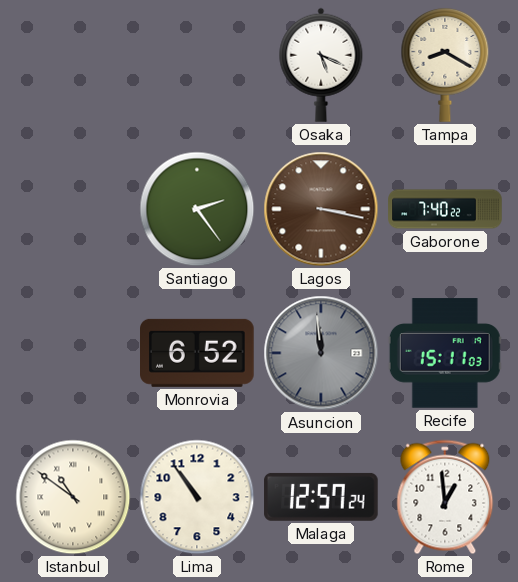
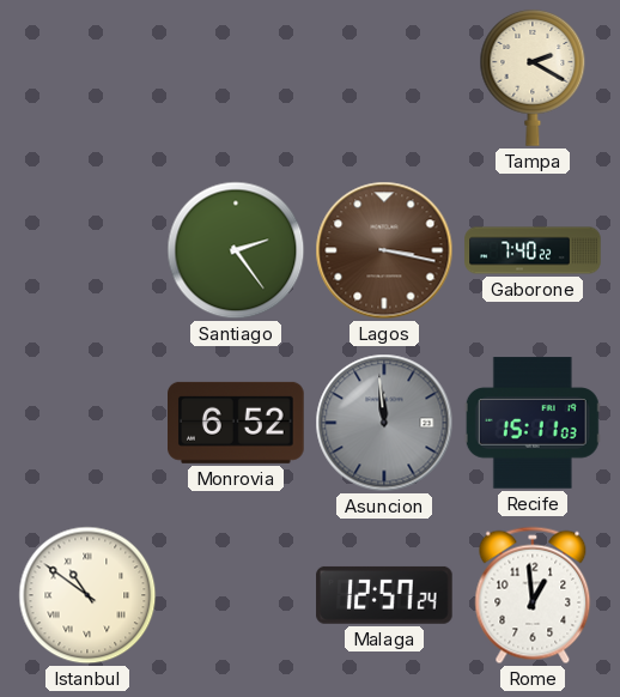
Osaka: 5:19 -> none
Tampa: 8:20 -> 2:20
Lima: 10:54 -> none
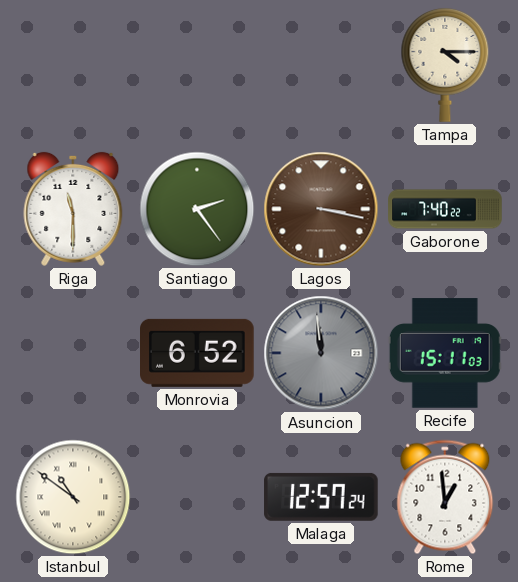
Tampa: 2:20 -> 4:15
Riga: none -> 11:30
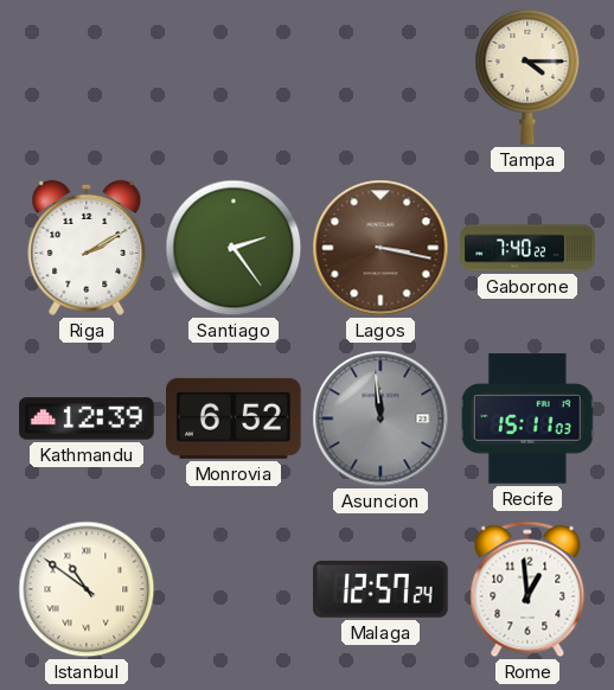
Riga: 11:30 -> 2:10
Kathmandu: none -> 12:39
